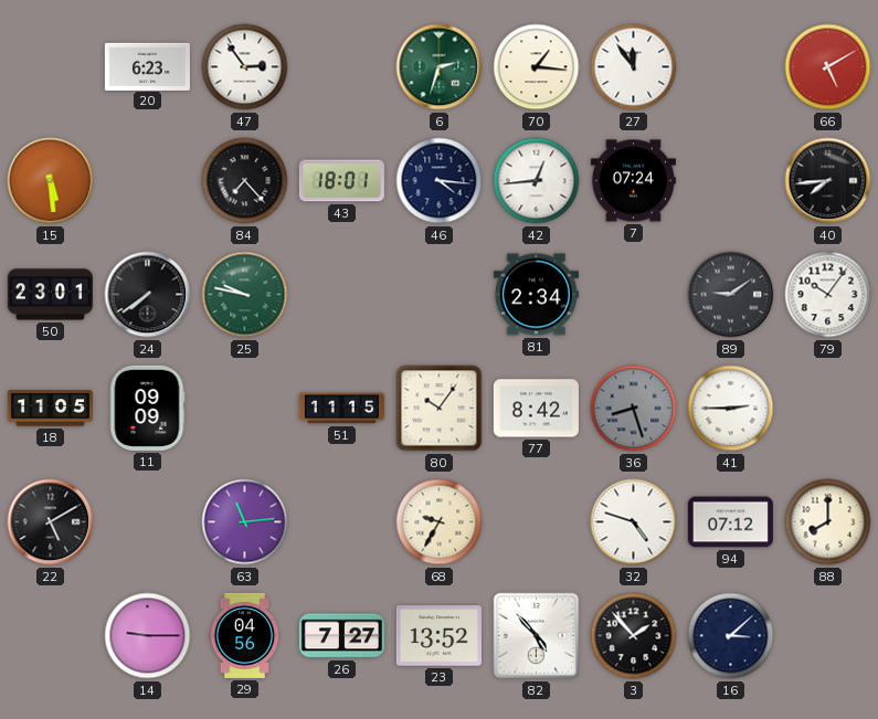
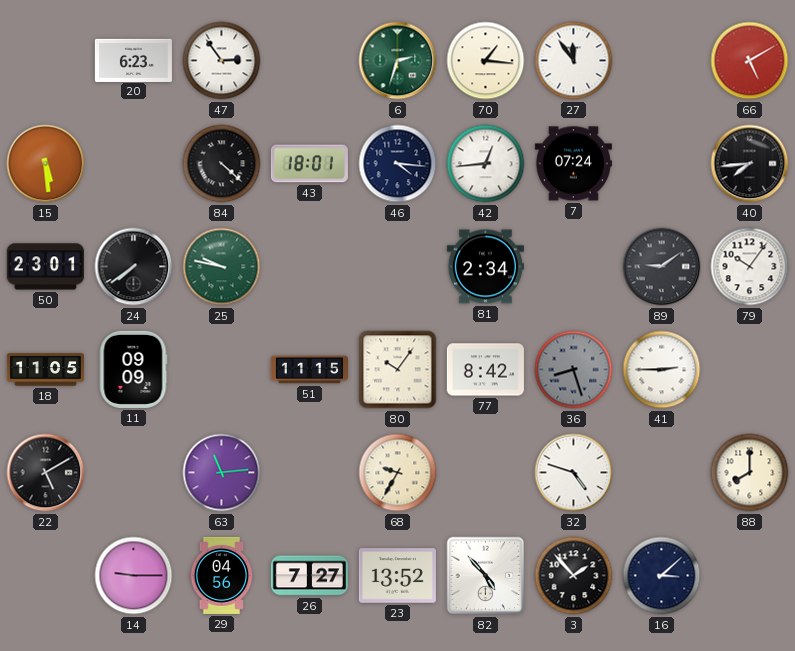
84: 7:23 -> 4:22
94: 07:12 -> none
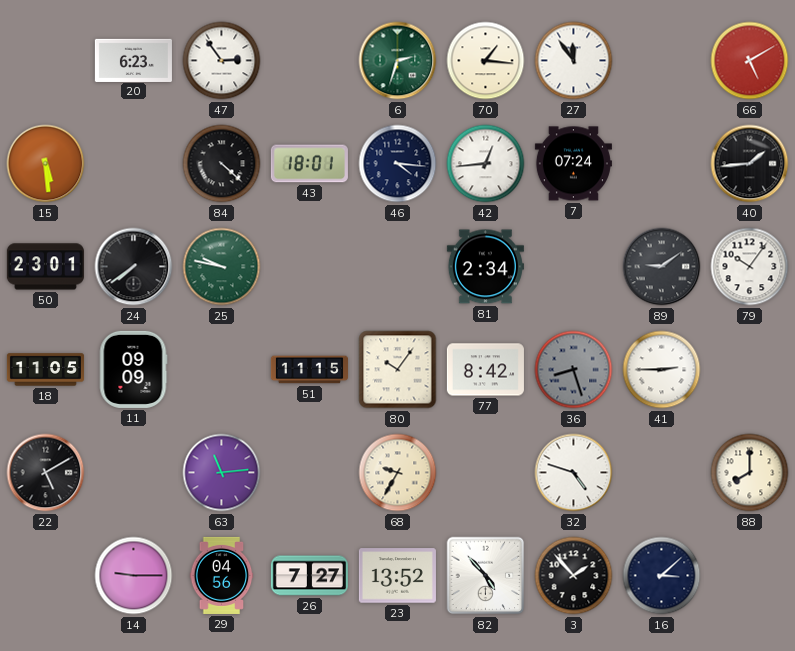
40: 7:44 -> 1:44
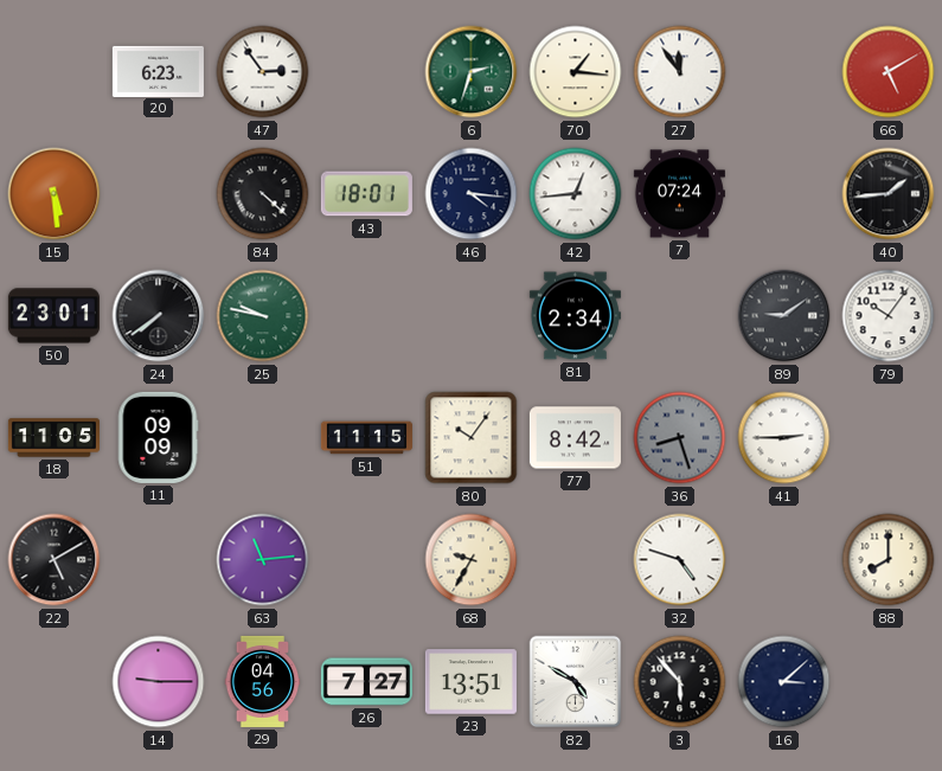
23: 13:52 -> 13:51
82: 4:53 -> 4:50
3: 1:53 -> 5:53
